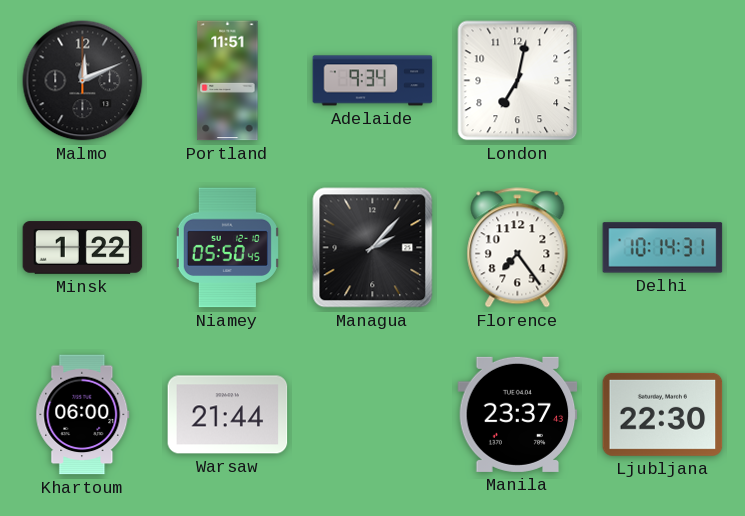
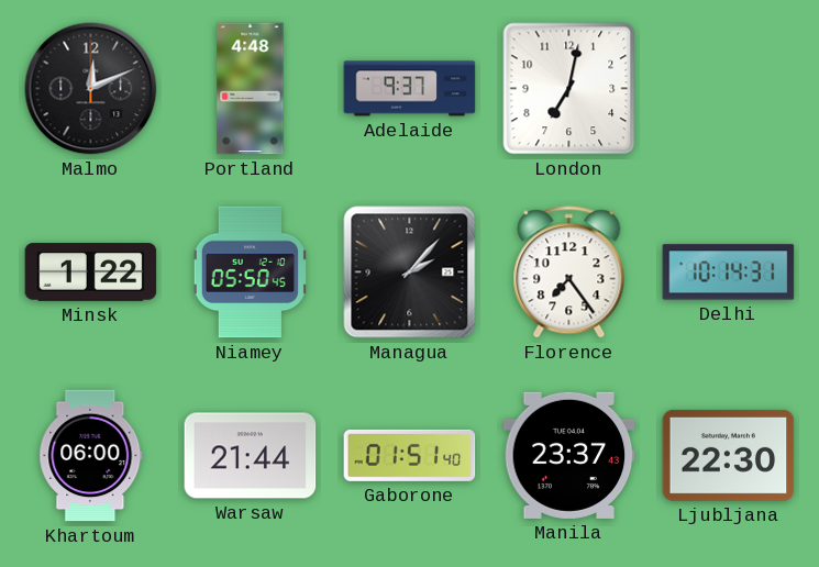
Portland: 11:51 -> 4:48
Adelaide: 9:34 -> 9:37
Gaborone: none -> 01:51
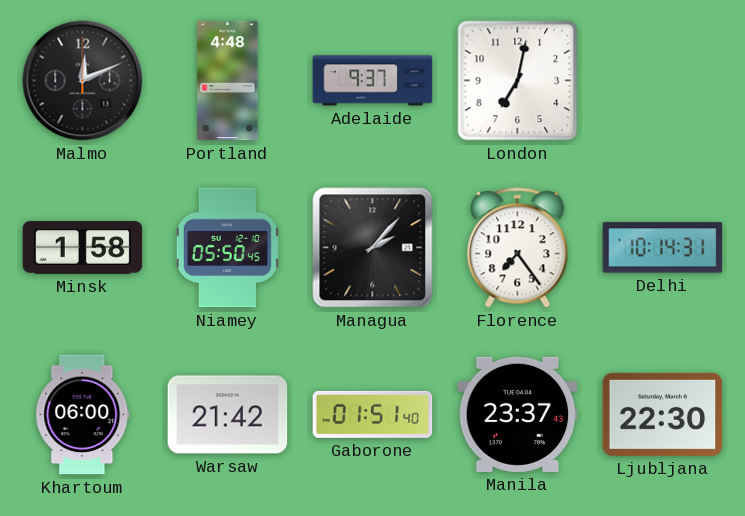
Minsk: 1:22 -> 1:58
Warsaw: 21:44 -> 21:42
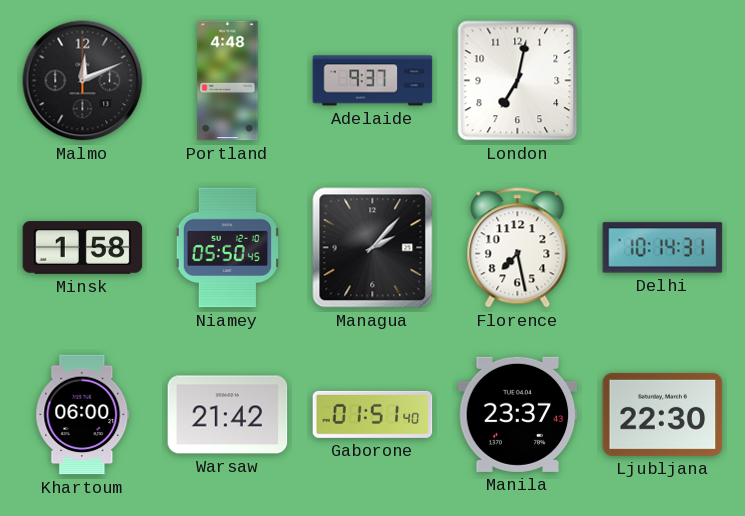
Florence: 7:24 -> 7:28
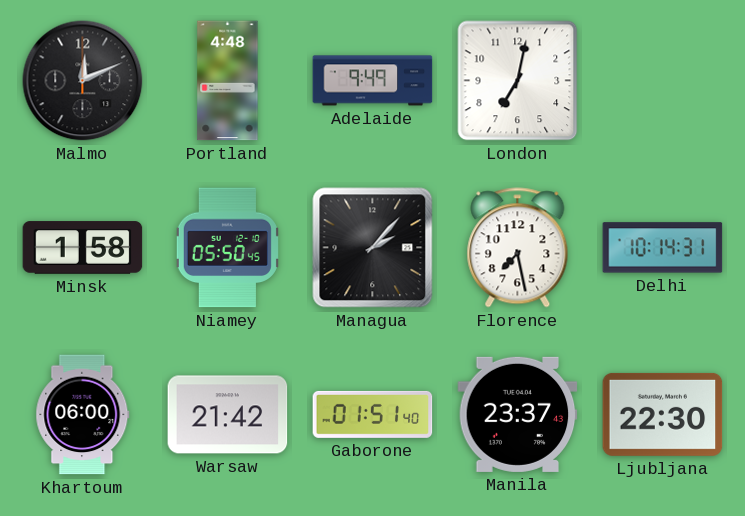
Adelaide: 9:37 -> 9:49
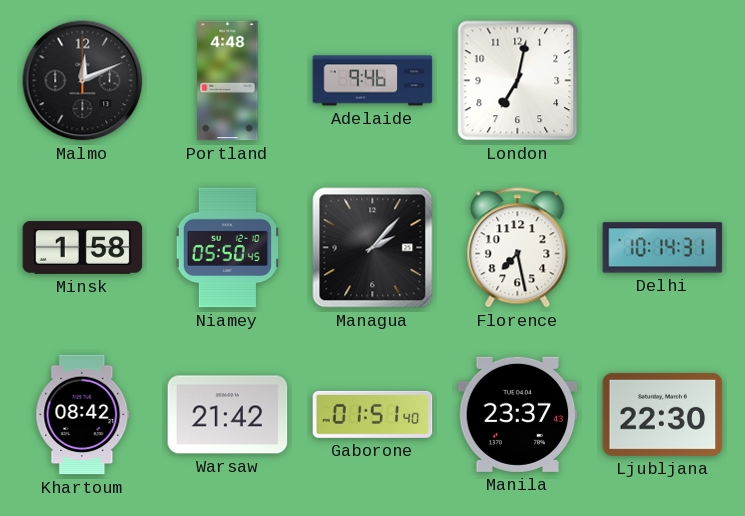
Adelaide: 9:49 -> 9:46
Khartoum: 06:00 -> 08:42
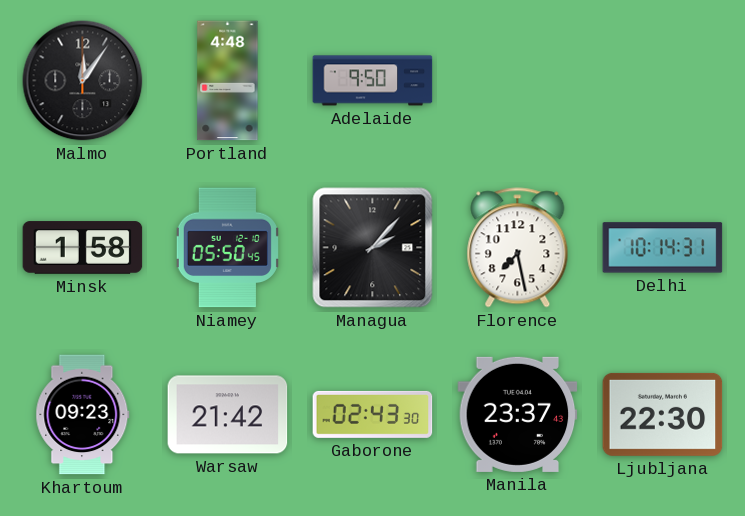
Malmo: 12:11 -> 12:06
Adelaide: 9:46 -> 9:50
London: 7:02 -> none
Khartoum: 08:42 -> 09:23
Gaborone: 01:51 -> 02:43
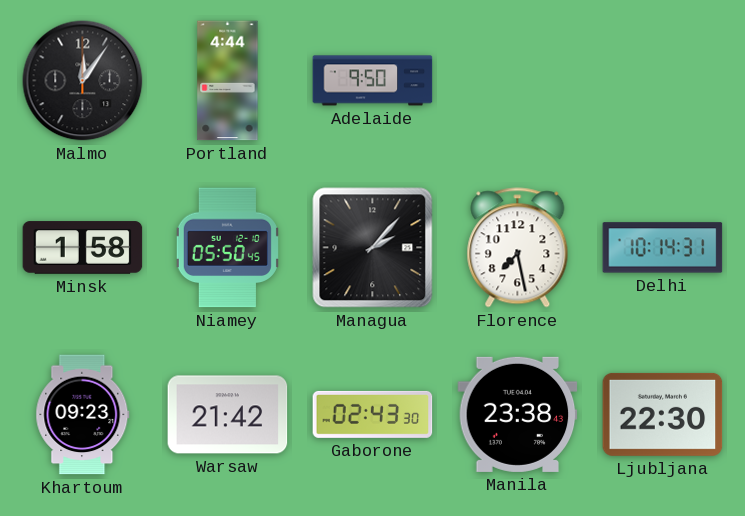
Portland: 4:48 -> 4:44
Manila: 23:37 -> 23:38
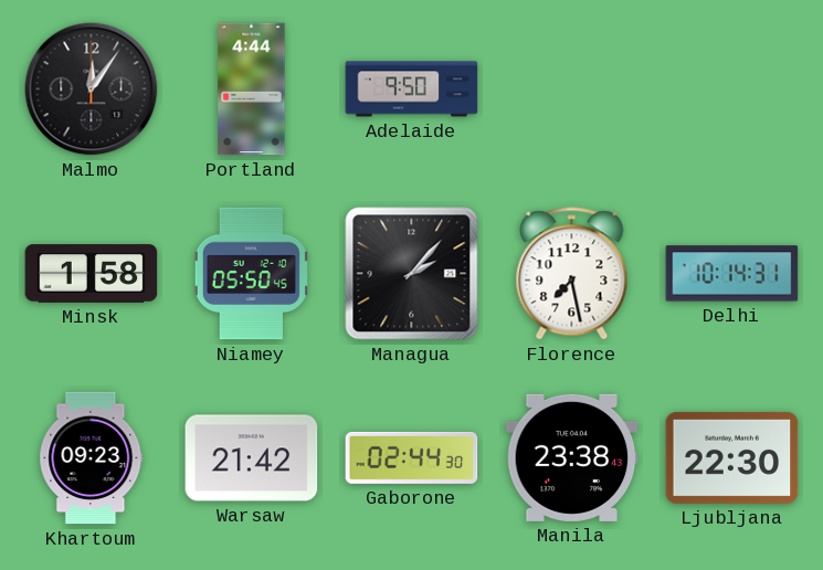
Gaborone: 02:43 -> 02:44
